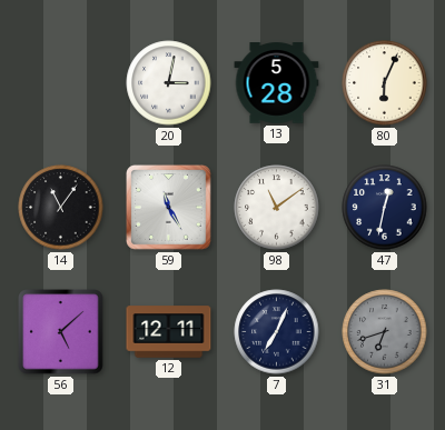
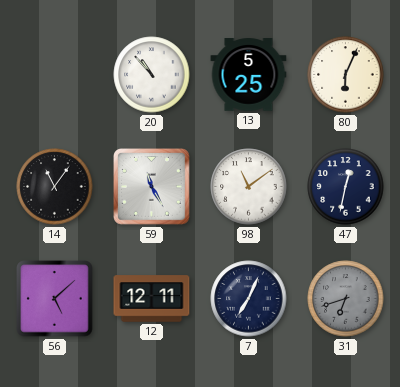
20: 3:02 -> 10:53
13: 5:28 -> 5:25
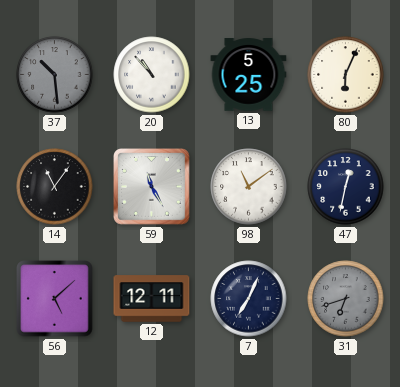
37: none -> 10:29
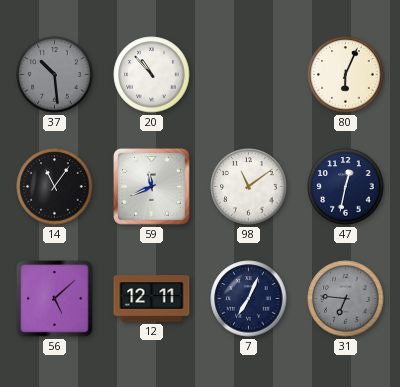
13: 5:25 -> none
59: 11:25 -> 11:41
31: 6:42 -> 6:46
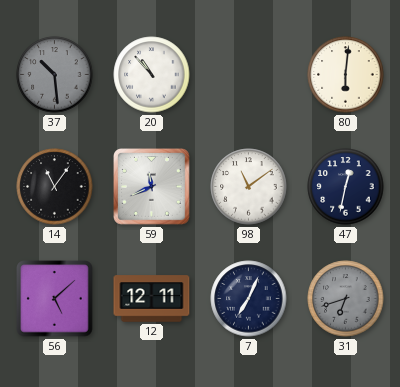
80: 6:04 -> 6:01
31: 6:46 -> 6:42
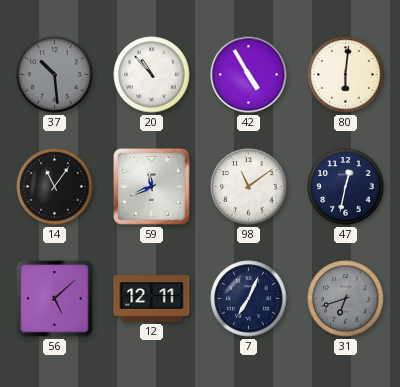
42: none -> 4:55
